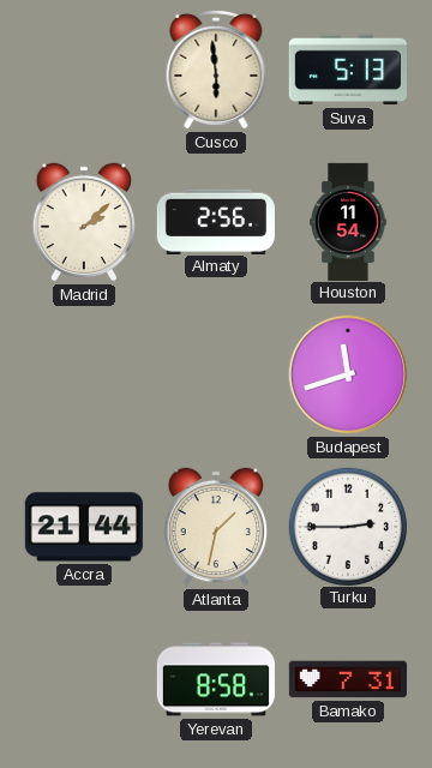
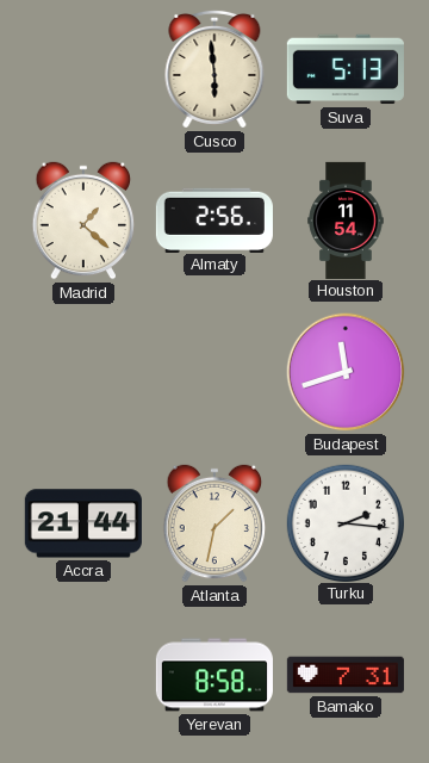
Madrid: 2:08 -> 1:22
Turku: 2:45 -> 2:16
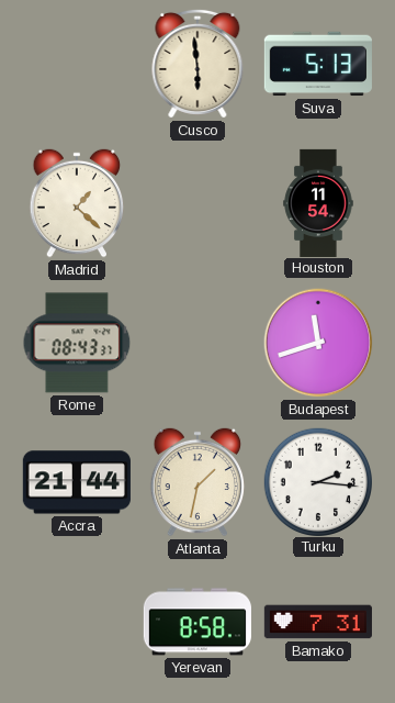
Almaty: 2:56 -> none
Rome: none -> 08:43
